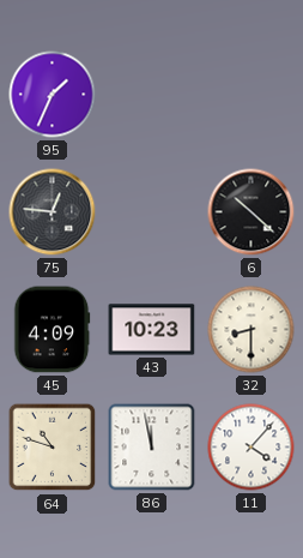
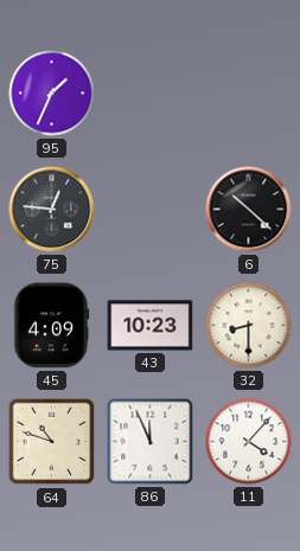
86: 11:58 -> 11:56
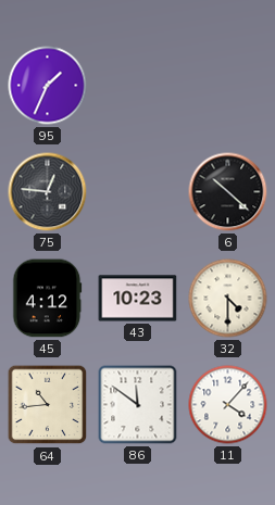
45: 4:09 -> 4:12
32: 8:30 -> 4:30
64: 10:48 -> 10:44
86: 11:56 -> 11:51
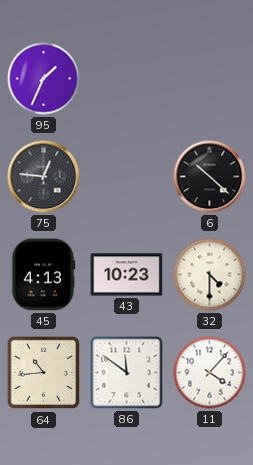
45: 4:12 -> 4:13
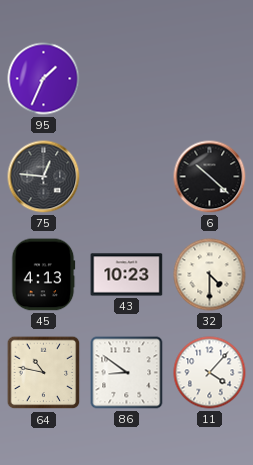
64: 10:44 -> 10:47
86: 11:51 -> 8:51
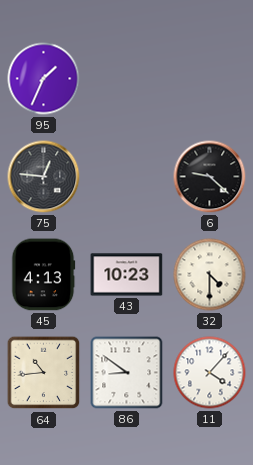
6: 10:22 -> 9:22
64: 10:47 -> 10:44
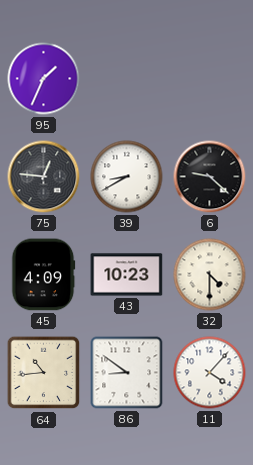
39: none -> 8:40
45: 4:13 -> 4:09
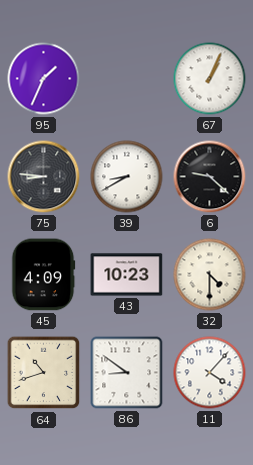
67: none -> 1:04
75: 12:46 -> 8:46
64: 10:44 -> 10:42
